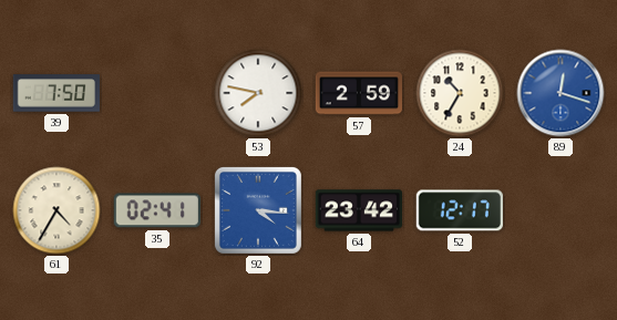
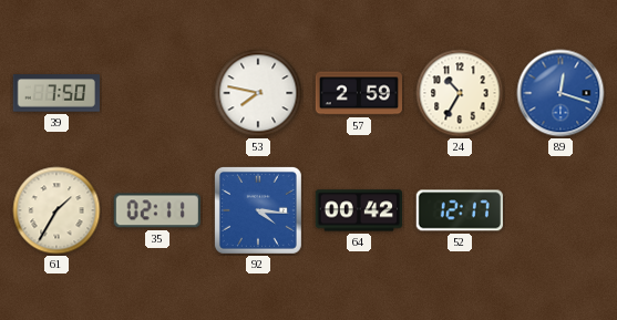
61: 4:35 -> 1:35
35: 02:41 -> 02:11
64: 23:42 -> 00:42
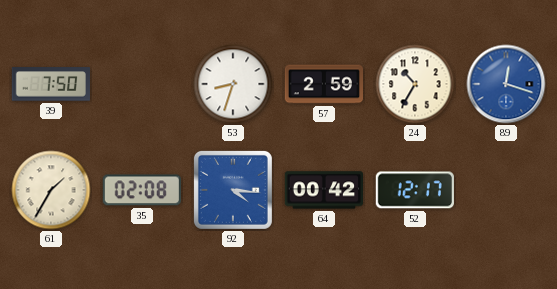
53: 7:47 -> 8:33
35: 02:11 -> 02:08
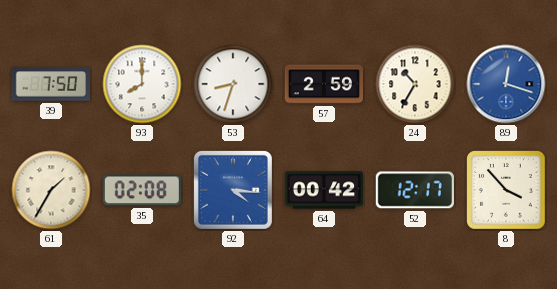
93: none -> 8:00
8: none -> 3:53
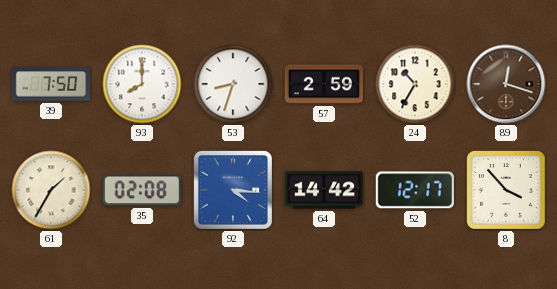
89 dial: blue -> brown
64: 00:42 -> 14:42
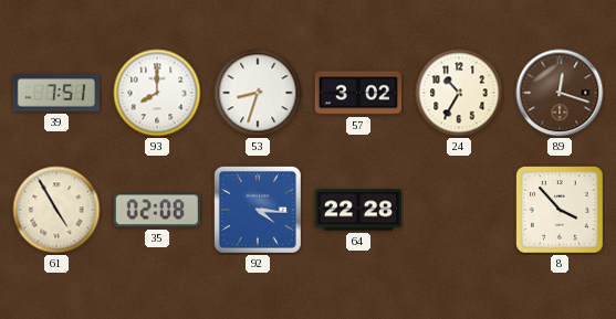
39: 7:50 -> 7:51
57: 2:59 -> 3:02
61: 1:35 -> 4:55
64: 14:42 -> 22:28
52: 12:17 -> none
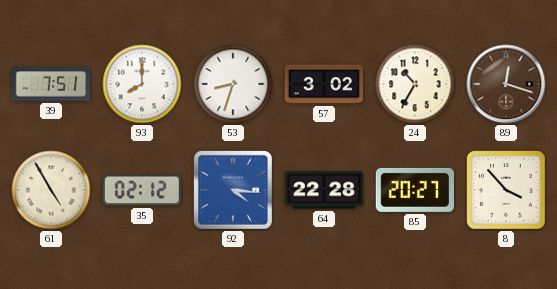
35: 02:08 -> 02:12
85: none -> 20:27
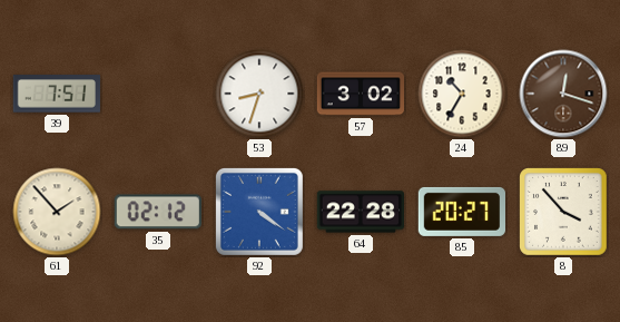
93: 8:00 -> none
61: 4:55 -> 1:53
92: 4:16 -> 4:21
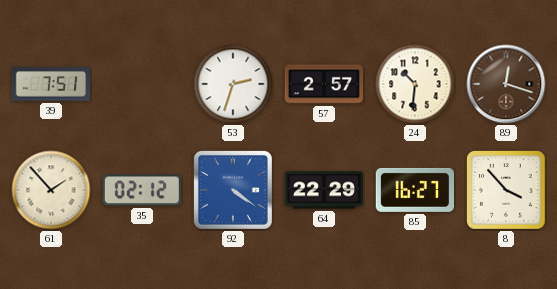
53: 8:33 -> 2:33
57: 3:02 -> 2:57
24: 10:35 -> 10:31
64: 22:28 -> 22:29
85: 20:27 -> 16:27
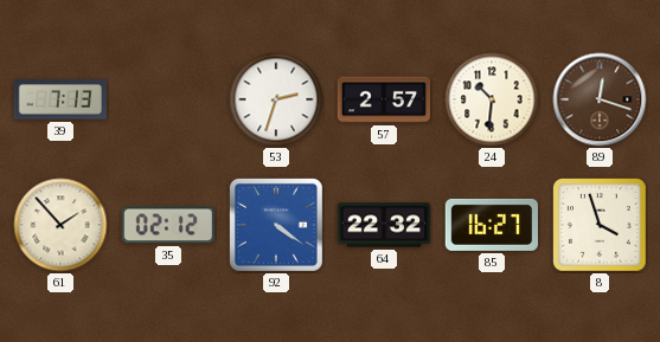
39: 7:51 -> 7:13
64: 22:29 -> 22:32
8: 3:53 -> 3:57
